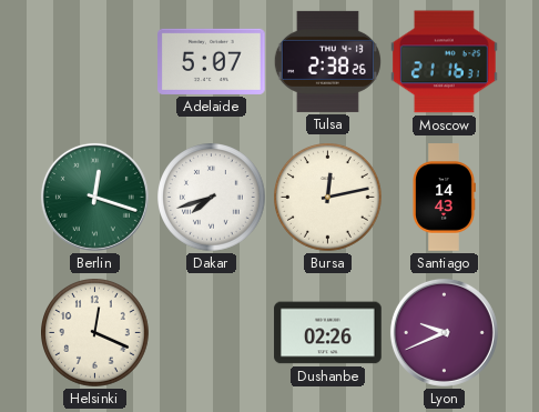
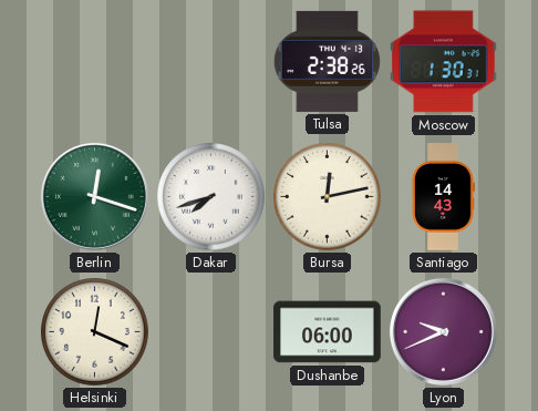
Adelaide: 5:07 -> none
Moscow: 21:16 -> 1:30
Dushanbe: 02:26 -> 06:00
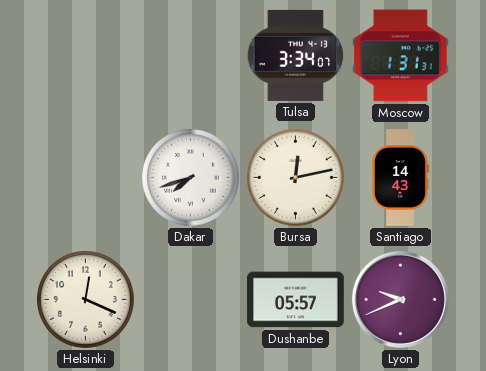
Tulsa: 2:38 -> 3:34
Moscow: 1:30 -> 1:31
Berlin: 12:18 -> none
Dushanbe: 06:00 -> 05:57
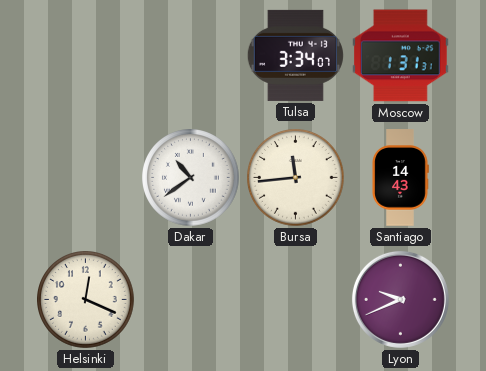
Dakar: 7:42 -> 10:39
Bursa: 12:13 -> 11:44
Dushanbe: 05:57 -> none
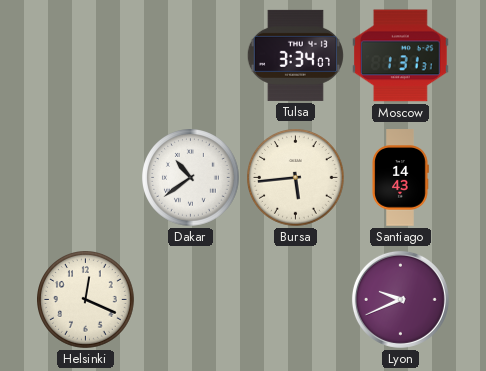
Bursa: 11:44 -> 5:44
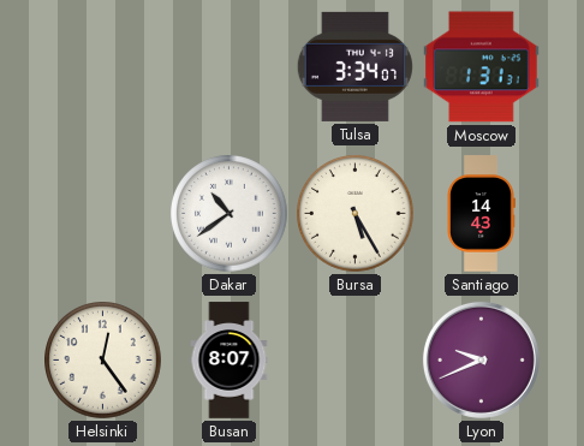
Bursa: 5:44 -> 5:25
Helsinki: 12:19 -> 12:24
Busan: none -> 8:07
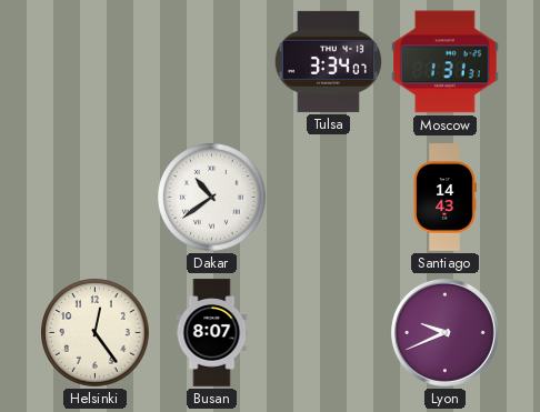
Bursa: 5:25 -> none
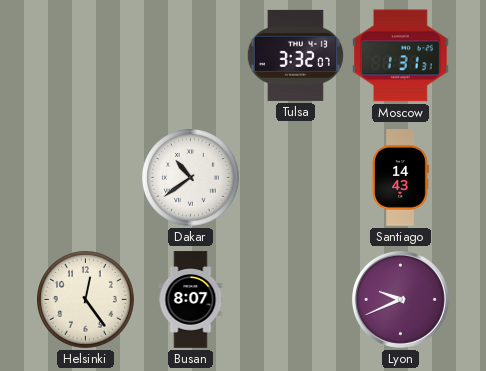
Tulsa: 3:34 -> 3:32
